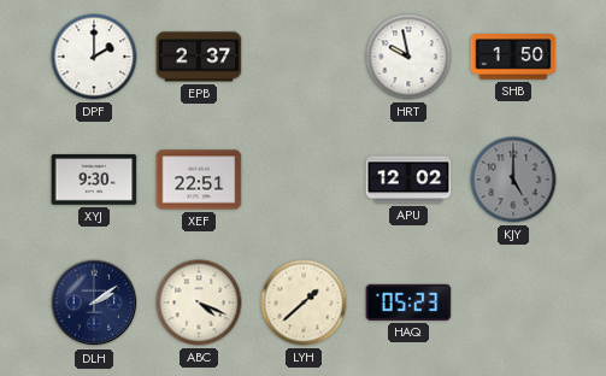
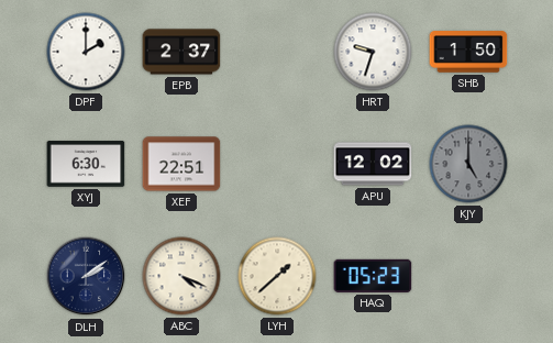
HRT: 9:58 -> 9:33
XYJ: 9:30 -> 6:30
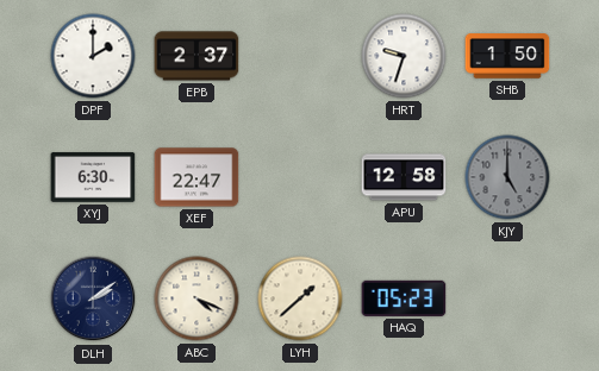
XEF: 22:51 -> 22:47
APU: 12:02 -> 12:58
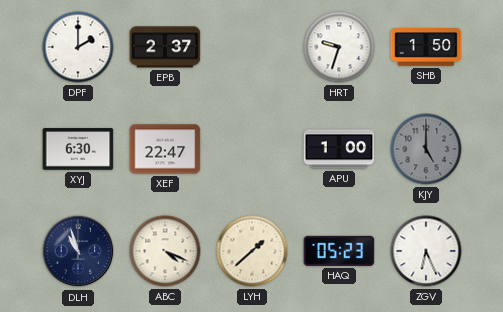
APU: 12:58 -> 1:00
DLH: 2:09 -> 10:57
ZGV: none -> 6:26
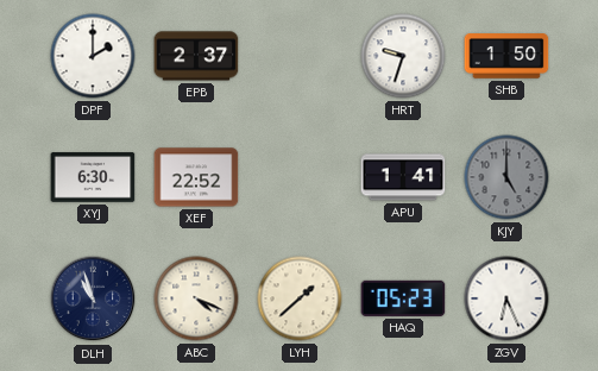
XEF: 22:47 -> 22:52
APU: 1:00 -> 1:41
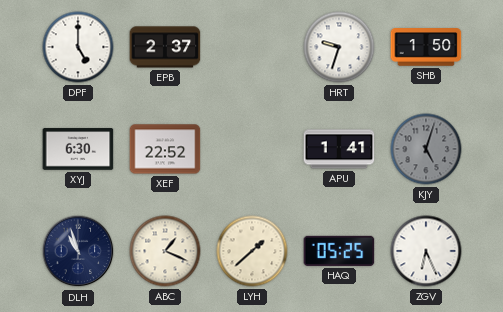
DPF: 2:00 -> 5:00
KJY: 5:00 -> 5:03
ABC: 4:19 -> 1:19
HAQ: 05:23 -> 05:25
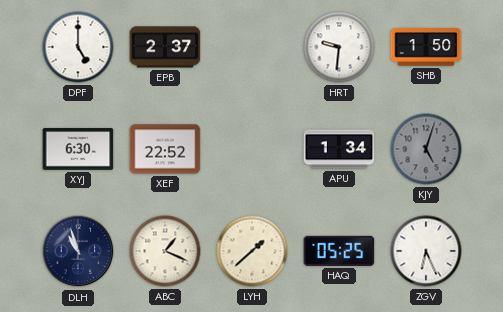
HRT: 9:33 -> 9:31
APU: 1:41 -> 1:34
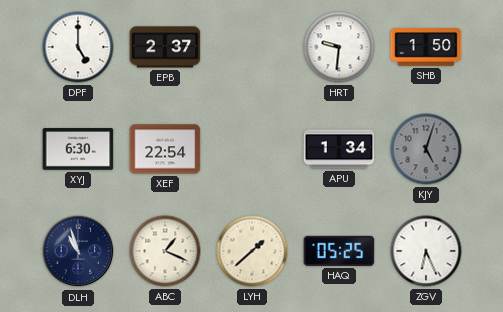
XEF: 22:52 -> 22:54
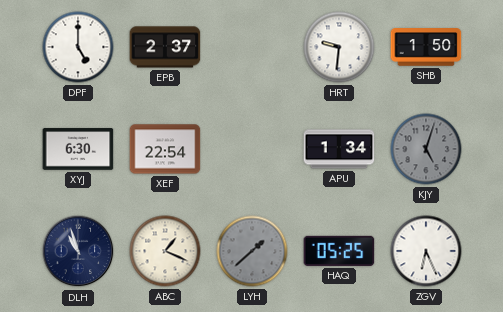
LYH dial: cream -> grey
